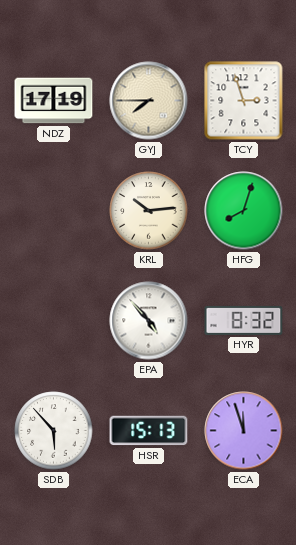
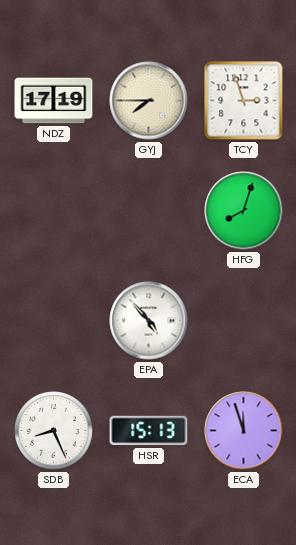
KRL: 10:14 -> none
HYR: 8:32 -> none
SDB: 5:53 -> 8:26
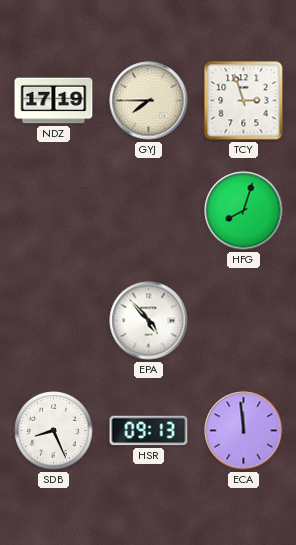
HSR: 15:13 -> 09:13
ECA: 11:57 -> 11:59
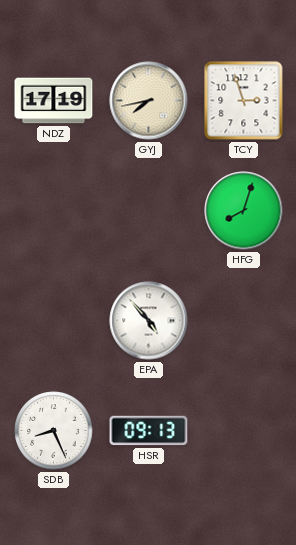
GYJ: 7:45 -> 7:43
ECA: 11:59 -> none
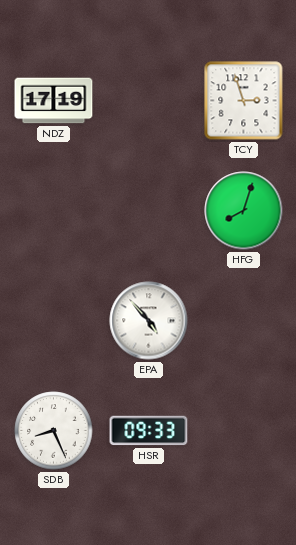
GYJ: 7:43 -> none
HSR: 09:13 -> 09:33
